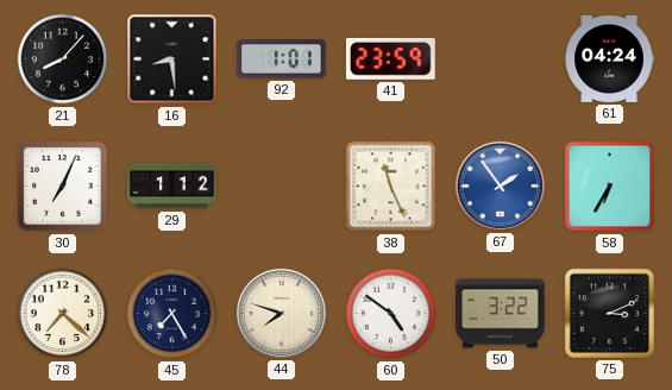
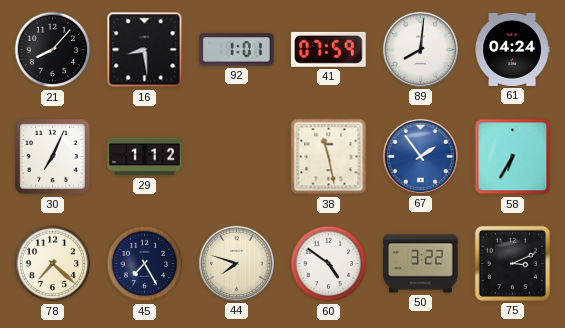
41: 23:59 -> 07:59
89: none -> 8:01
38: 11:26 -> 11:28
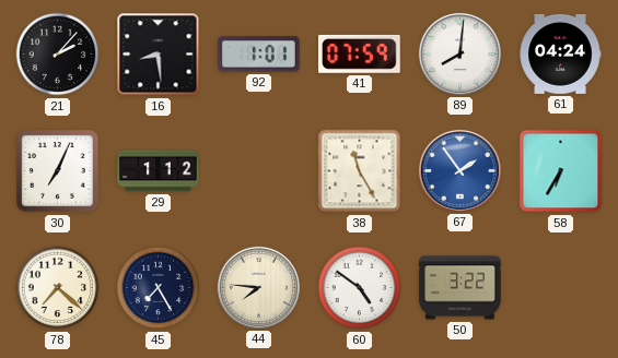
21: 8:07 -> 2:07
38: 11:28 -> 11:25
44: 7:48 -> 7:46
75: 3:11 -> none
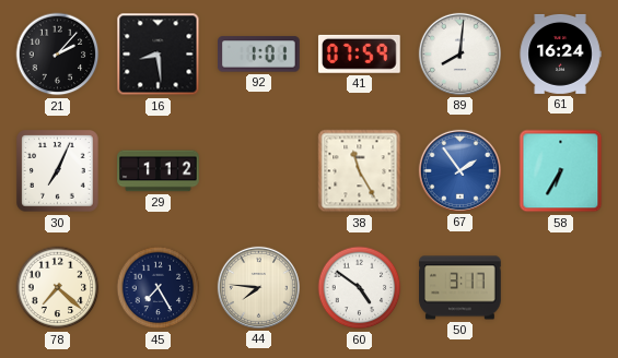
61: 04:24 -> 16:24
50: 3:22 -> 3:17
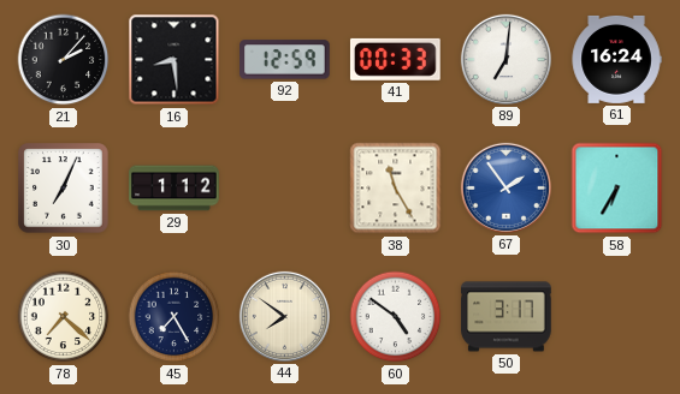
92: 1:01 -> 12:59
41: 07:59 -> 00:33
89: 8:01 -> 7:01
44: 7:46 -> 7:51
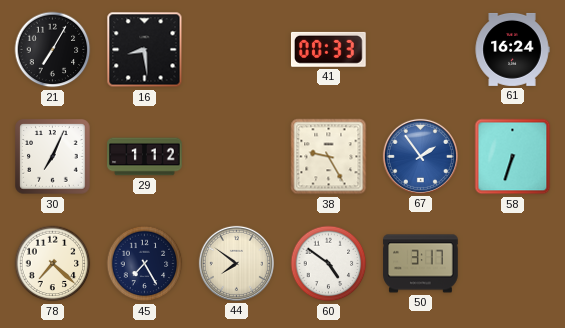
21: 2:07 -> 7:05
92: 12:59 -> none
89: 7:01 -> none
38: 11:25 -> 9:25
58: 6:35 -> 6:33
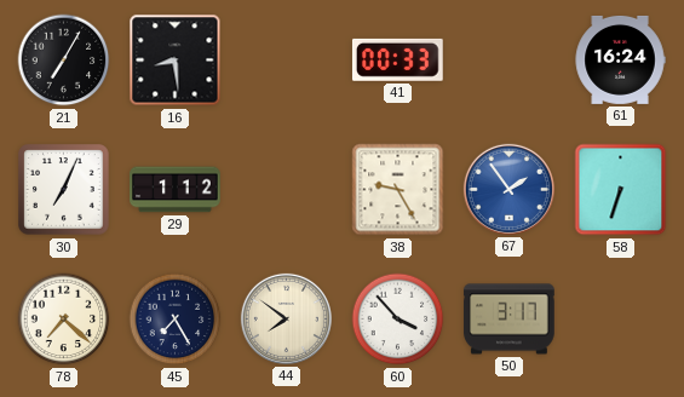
60: 4:51 -> 3:53
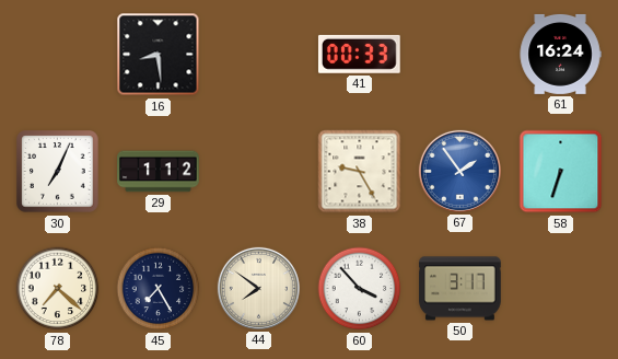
21: 7:05 -> none
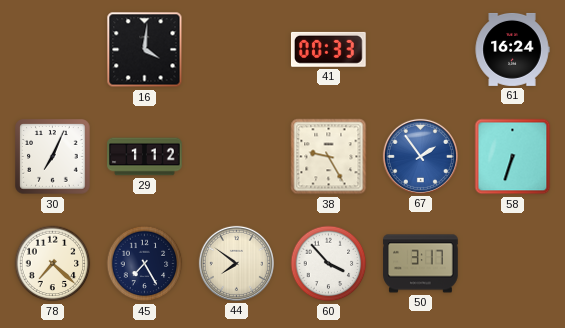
16: 8:29 -> 4:01
